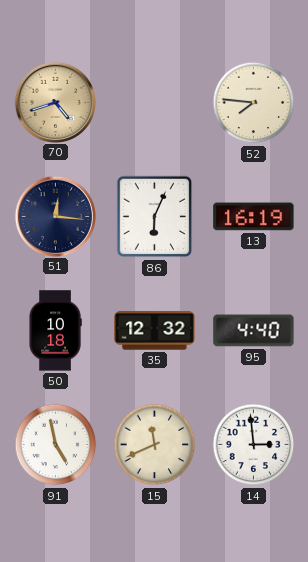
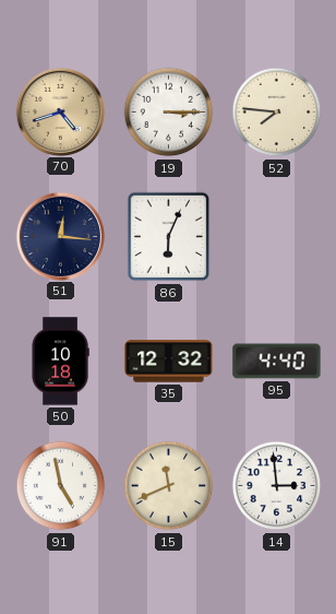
19: none -> 3:15
13: 16:19 -> none
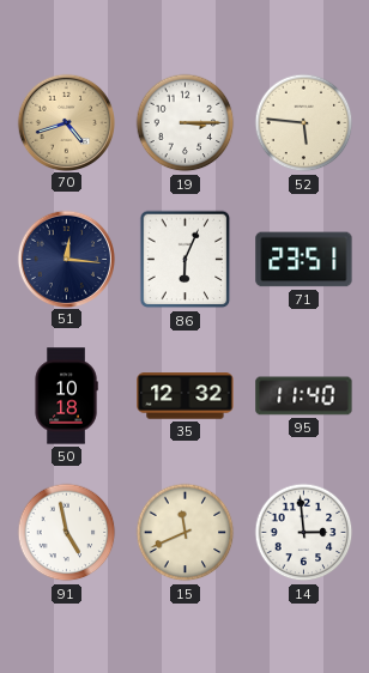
52: 7:46 -> 5:46
71: none -> 23:51
95: 4:40 -> 11:40
